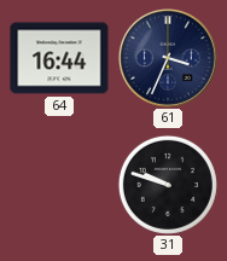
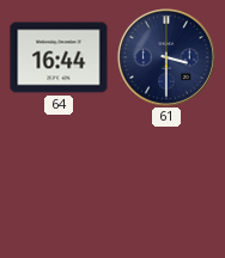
61: 3:34 -> 3:30
31: 9:48 -> none
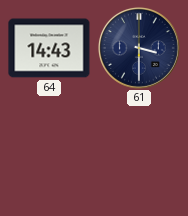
64: 16:44 -> 14:43
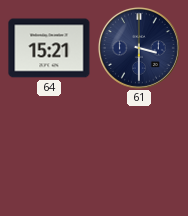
64: 14:43 -> 15:21
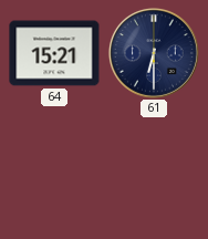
61: 3:30 -> 6:30
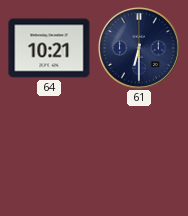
64: 15:21 -> 10:21
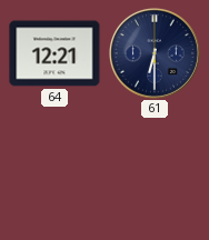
64: 10:21 -> 12:21
